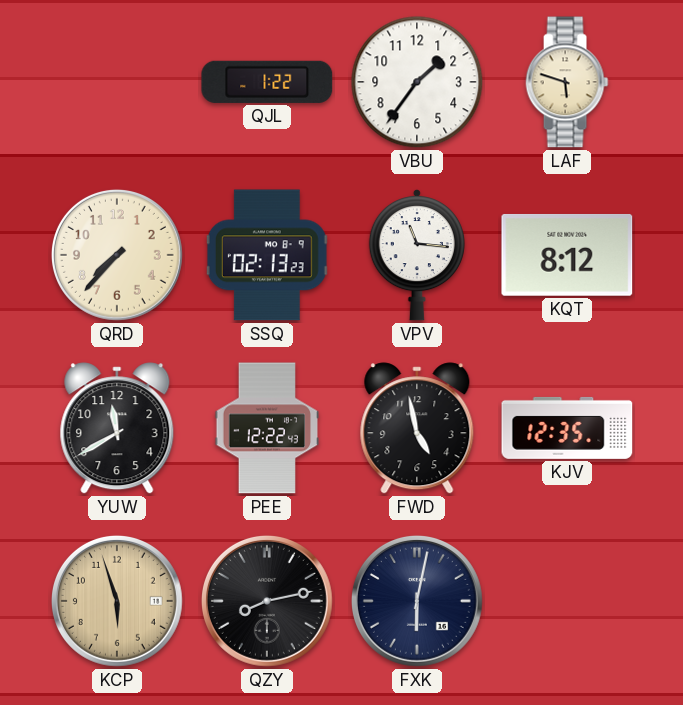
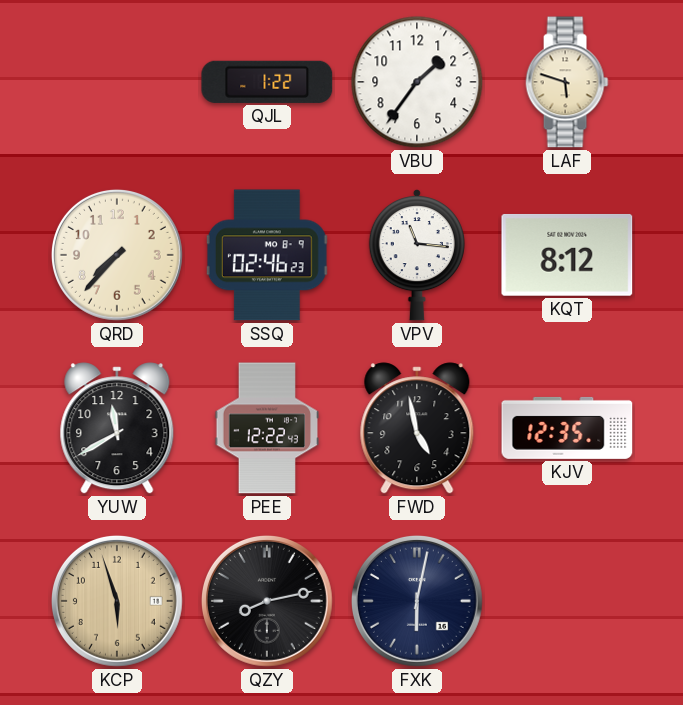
SSQ: 02:13 -> 02:46
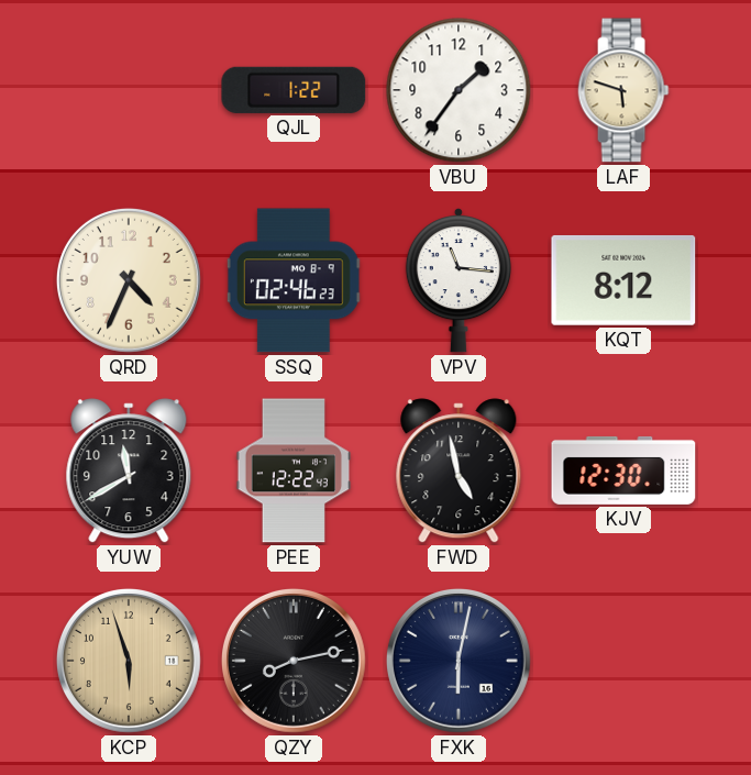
QRD: 7:37 -> 4:34
KJV: 12:35 -> 12:30
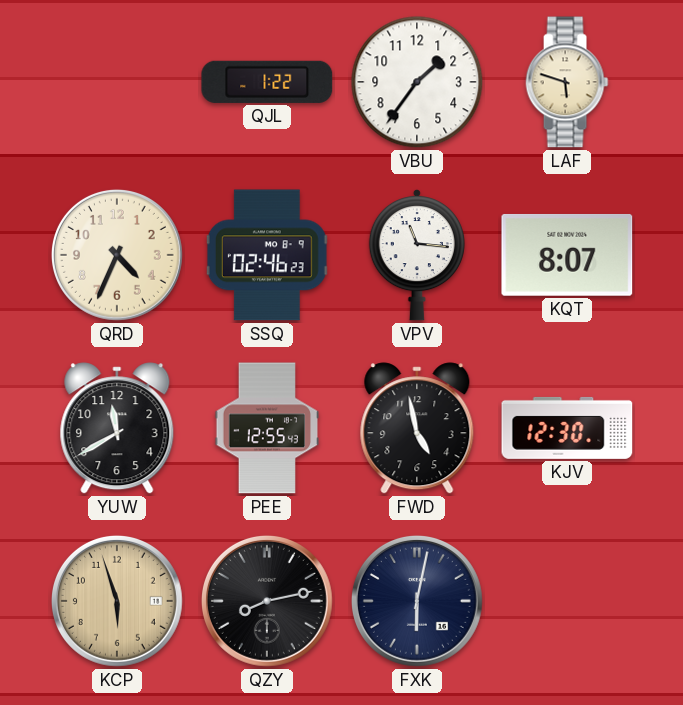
KQT: 8:12 -> 8:07
PEE: 12:22 -> 12:55
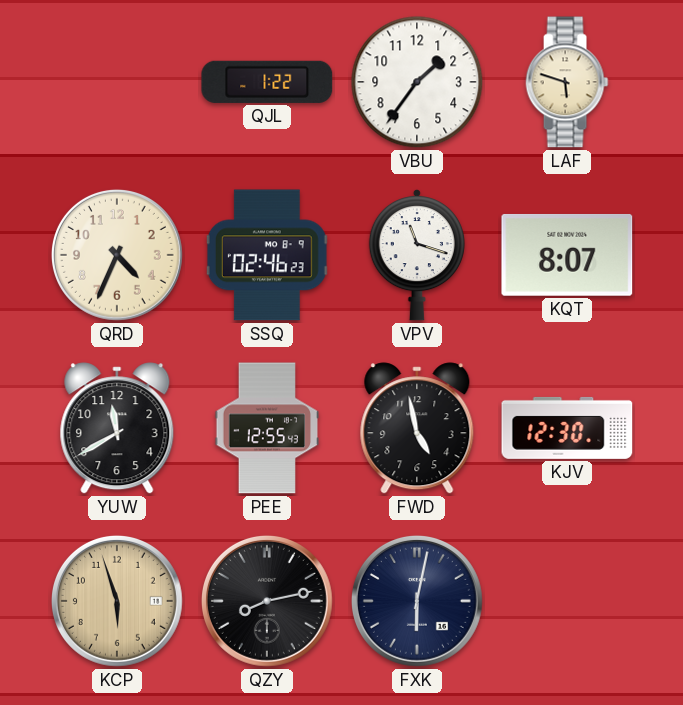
VPV: 11:16 -> 11:18
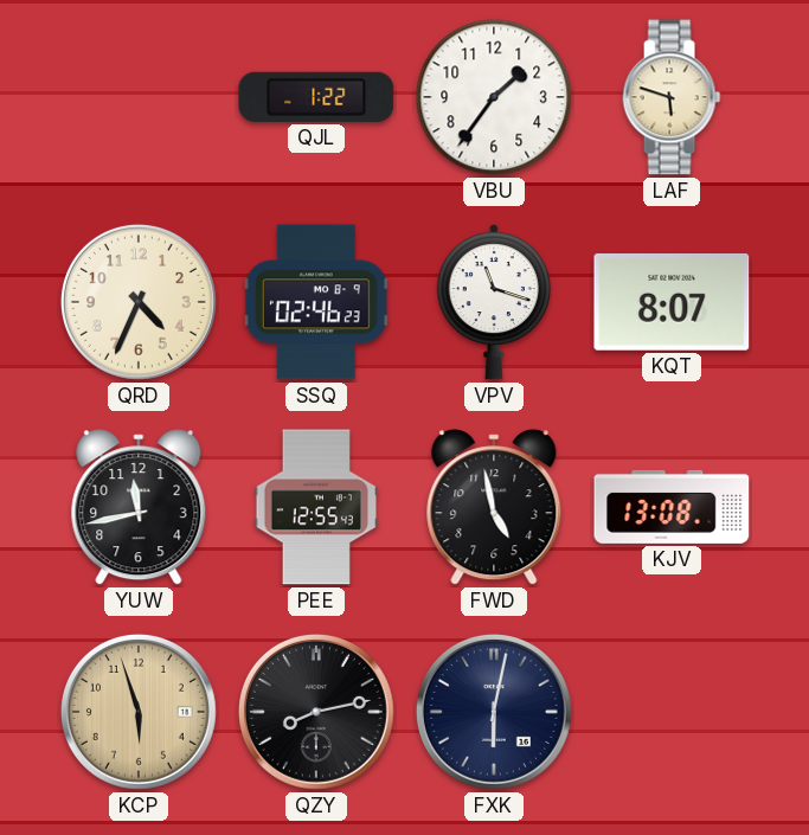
YUW: 11:40 -> 11:43
KJV: 12:30 -> 13:08
